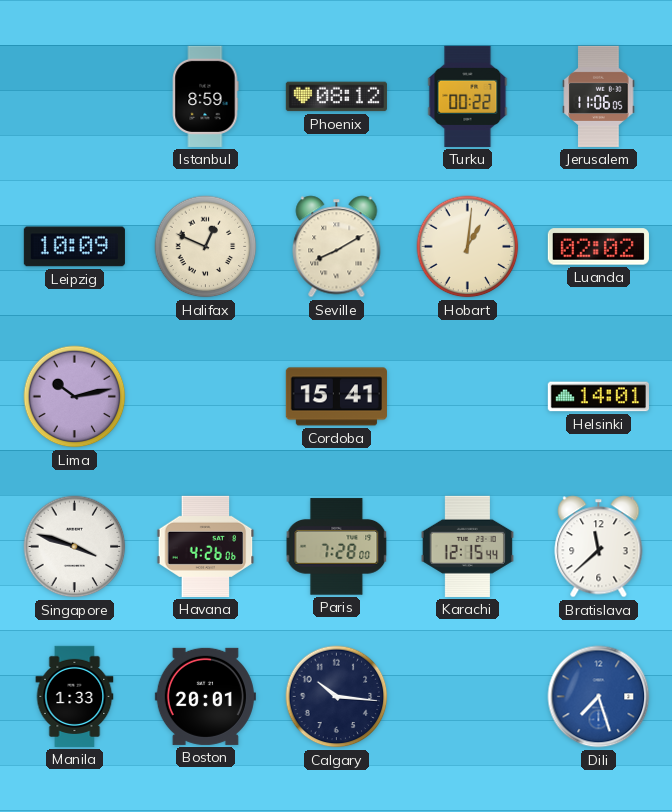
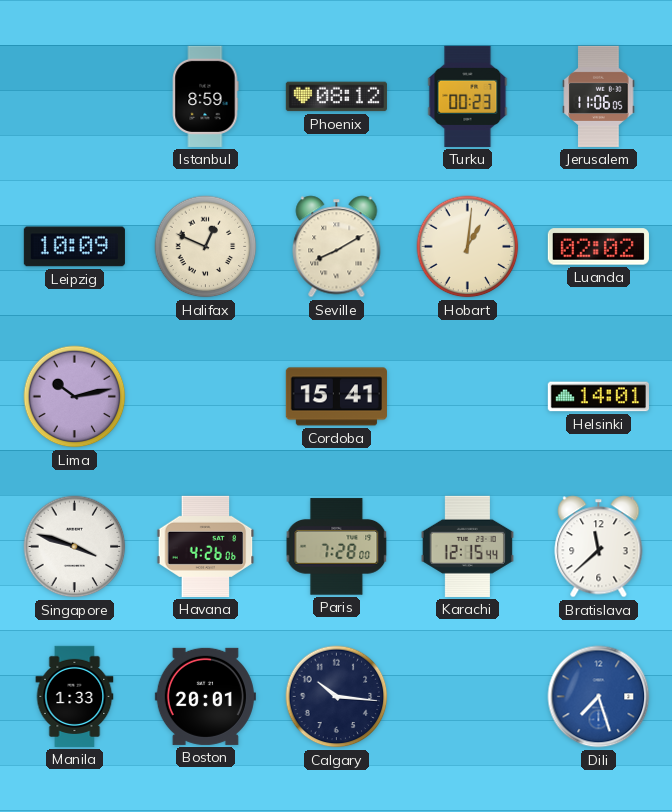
Turku: 00:22 -> 00:23
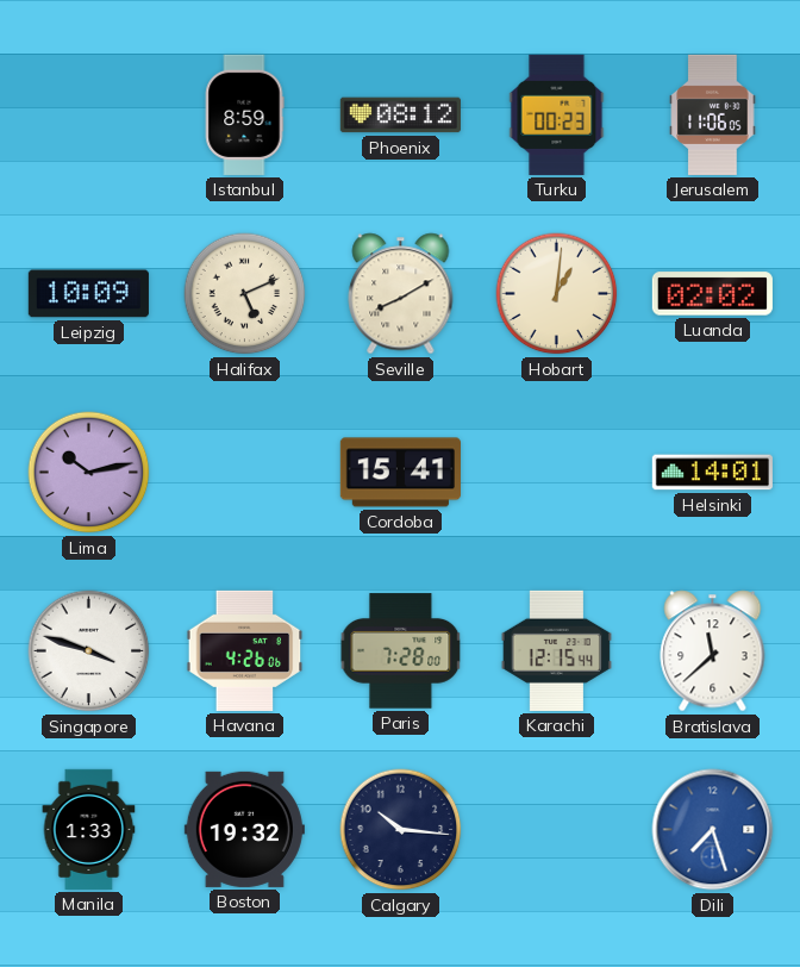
Halifax: 12:49 -> 5:11
Boston: 20:01 -> 19:32
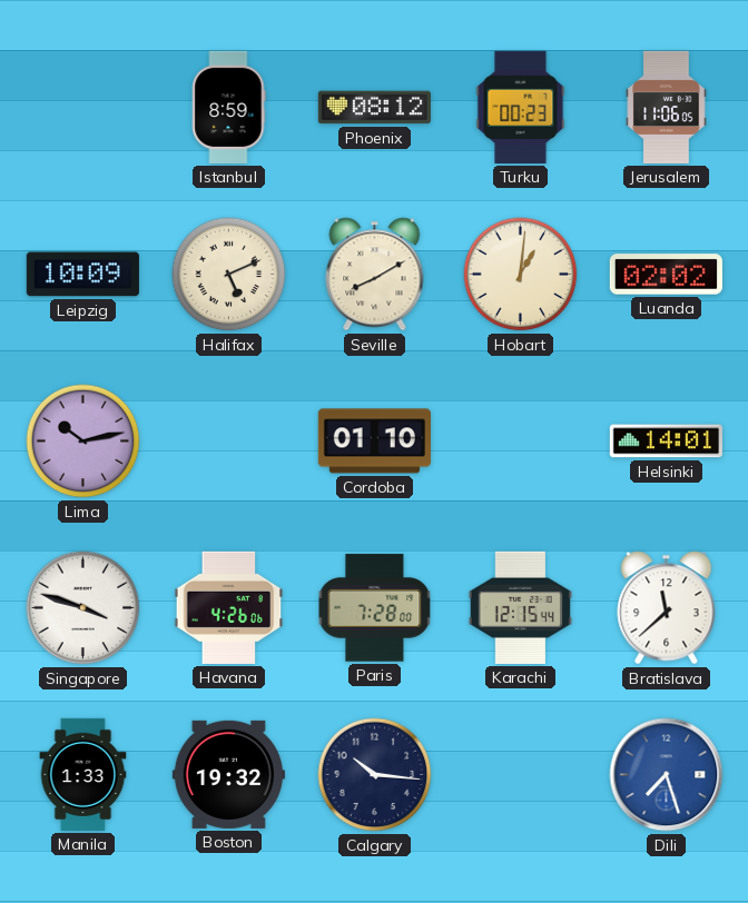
Cordoba: 15:41 -> 01:10
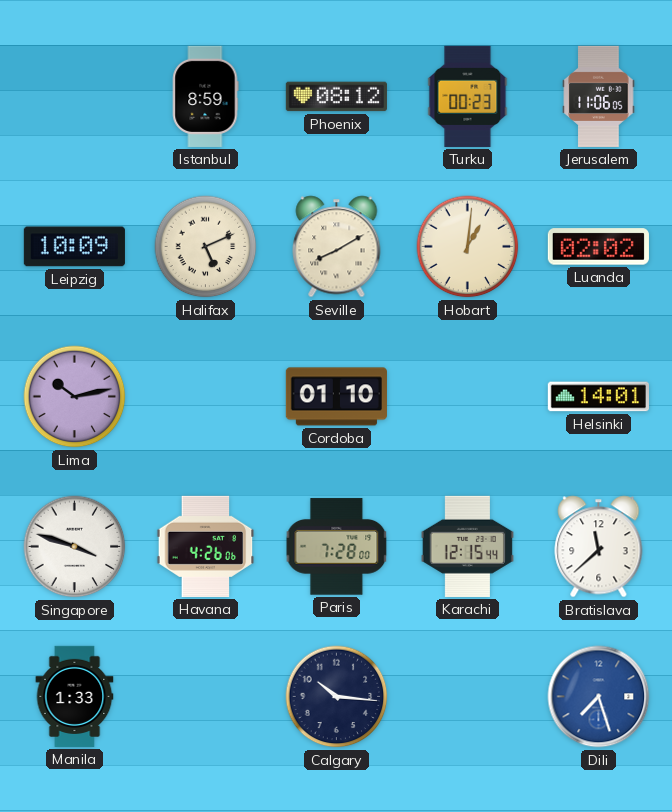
Boston: 19:32 -> none
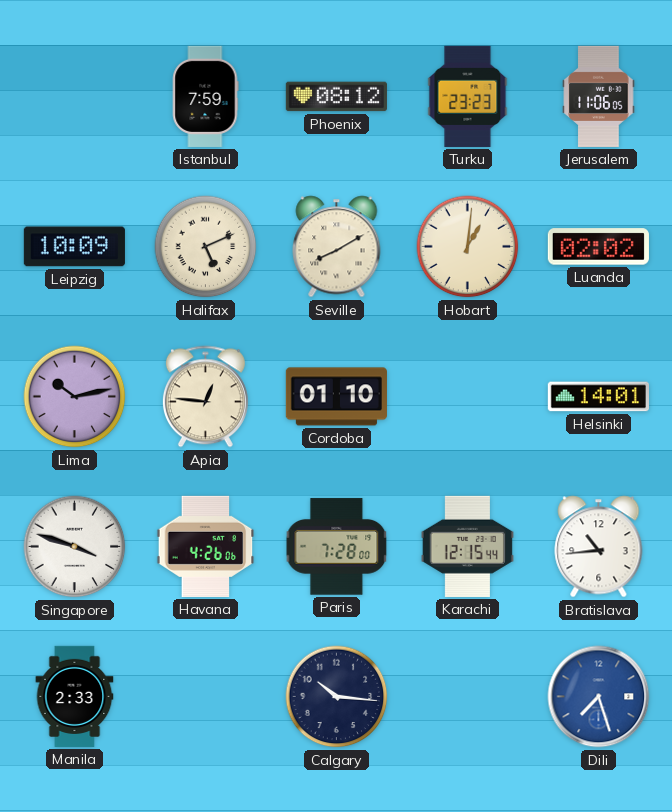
Istanbul: 8:59 -> 7:59
Turku: 00:23 -> 23:23
Apia: none -> 12:46
Bratislava: 11:38 -> 10:44
Manila: 1:33 -> 2:33
